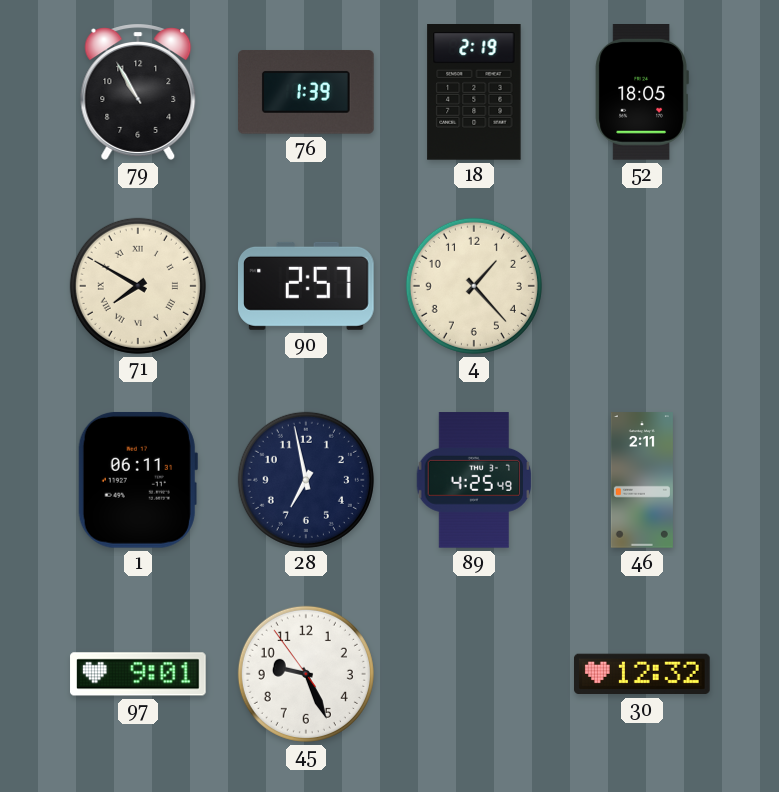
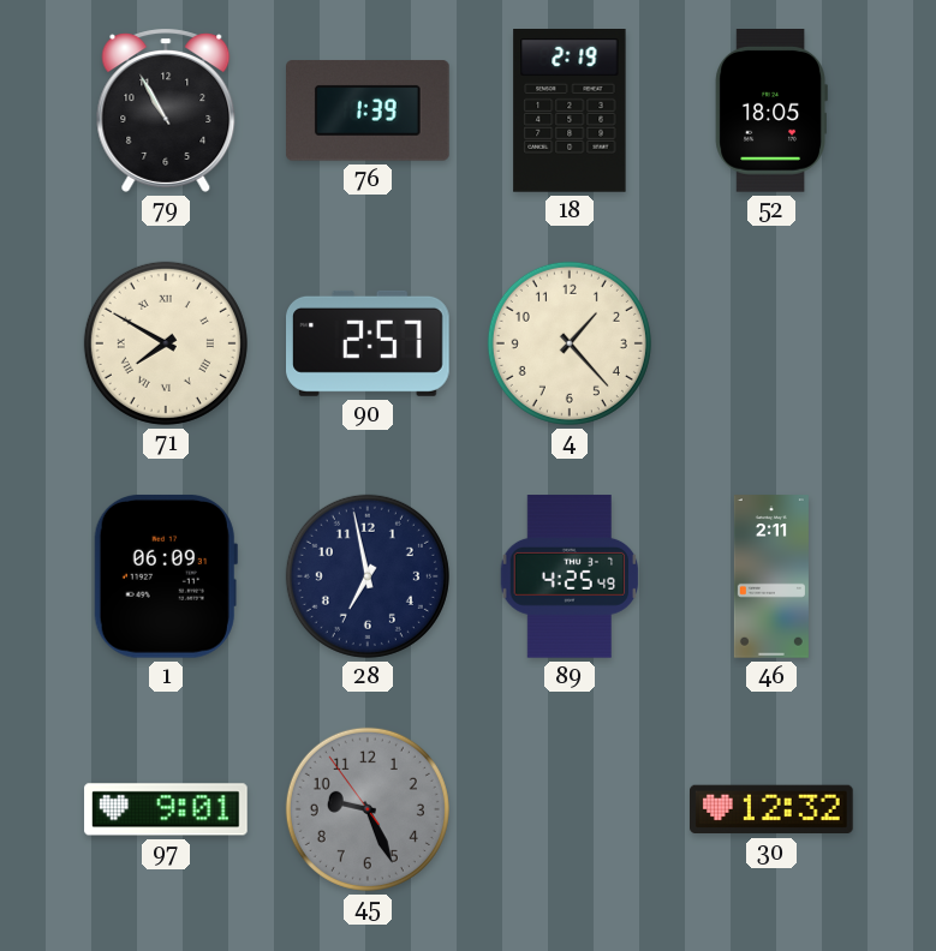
1: 06:11 -> 06:09
45 dial: white -> grey
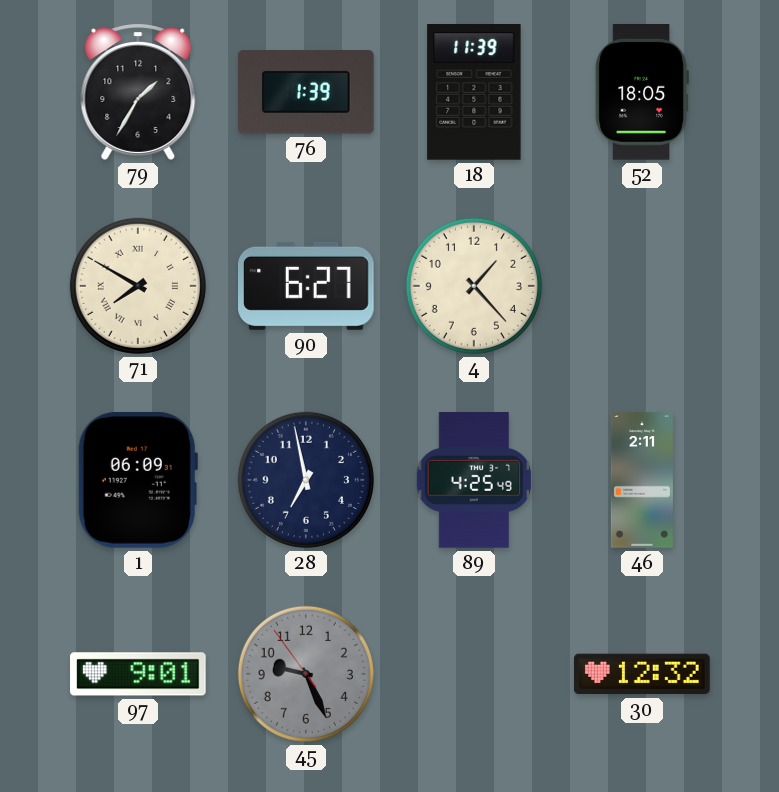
79: 10:55 -> 1:35
18: 2:19 -> 11:39
90: 2:57 -> 6:27
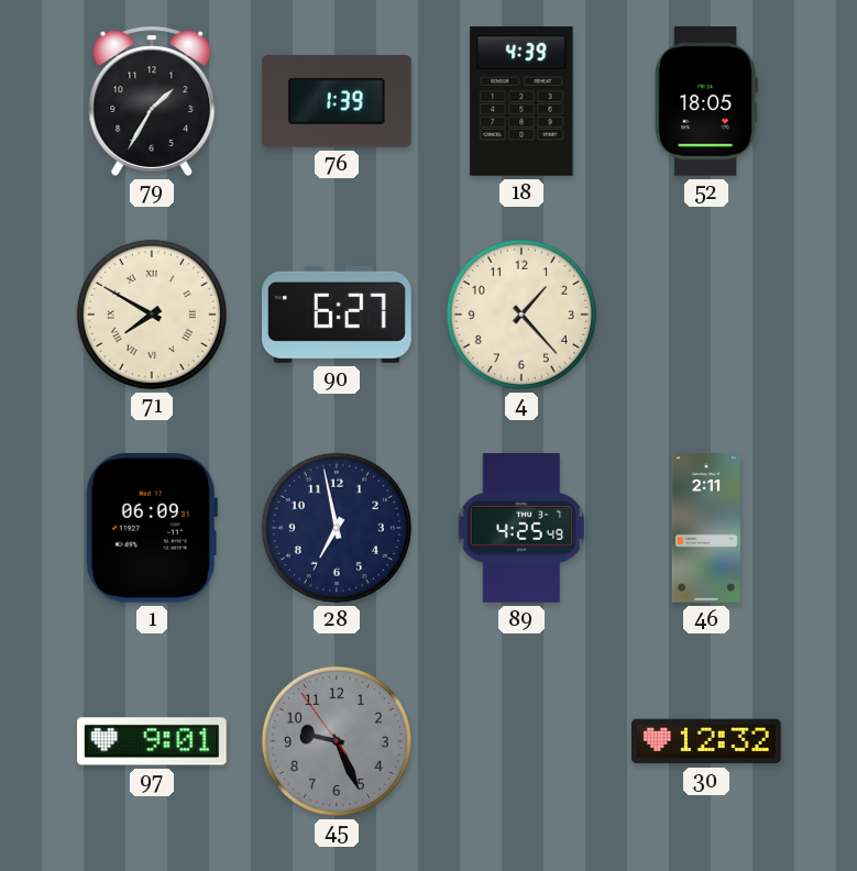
18: 11:39 -> 4:39
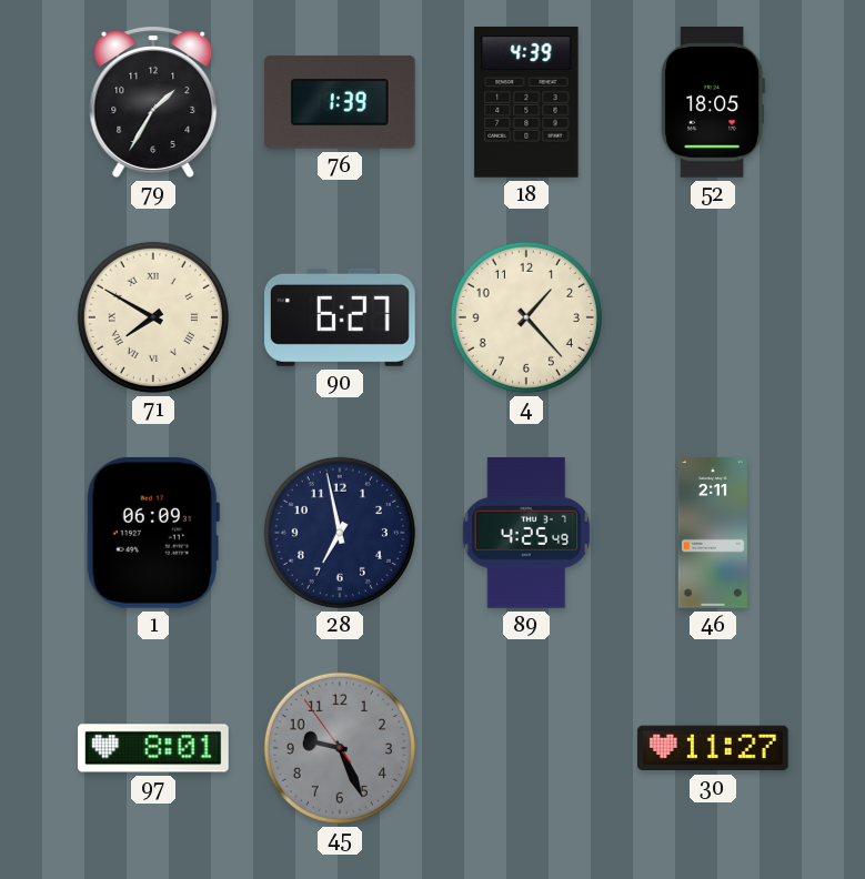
97: 9:01 -> 8:01
30: 12:32 -> 11:27
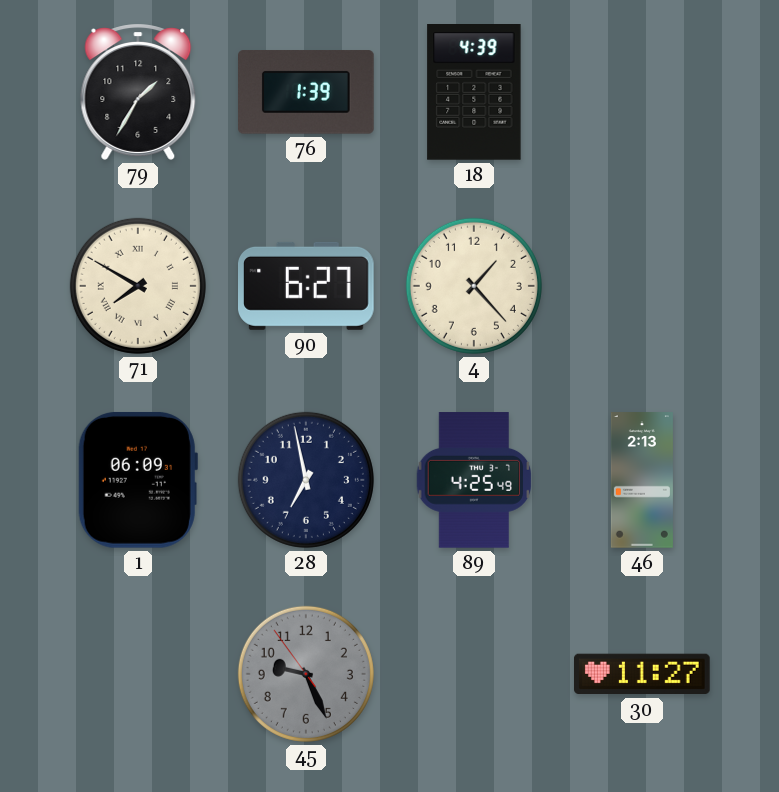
52: 18:05 -> none
46: 2:11 -> 2:13
97: 8:01 -> none
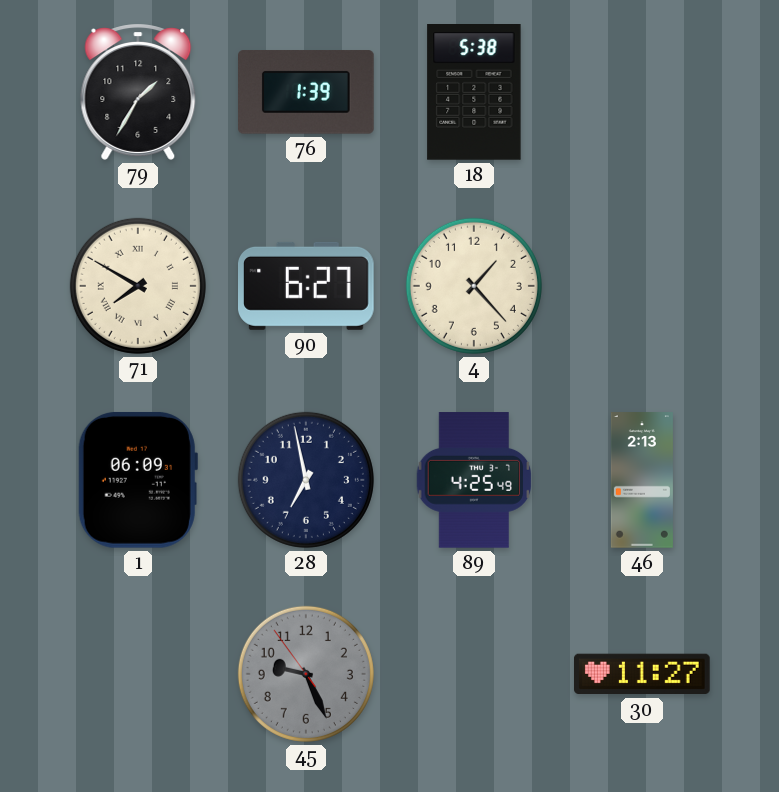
18: 4:39 -> 5:38
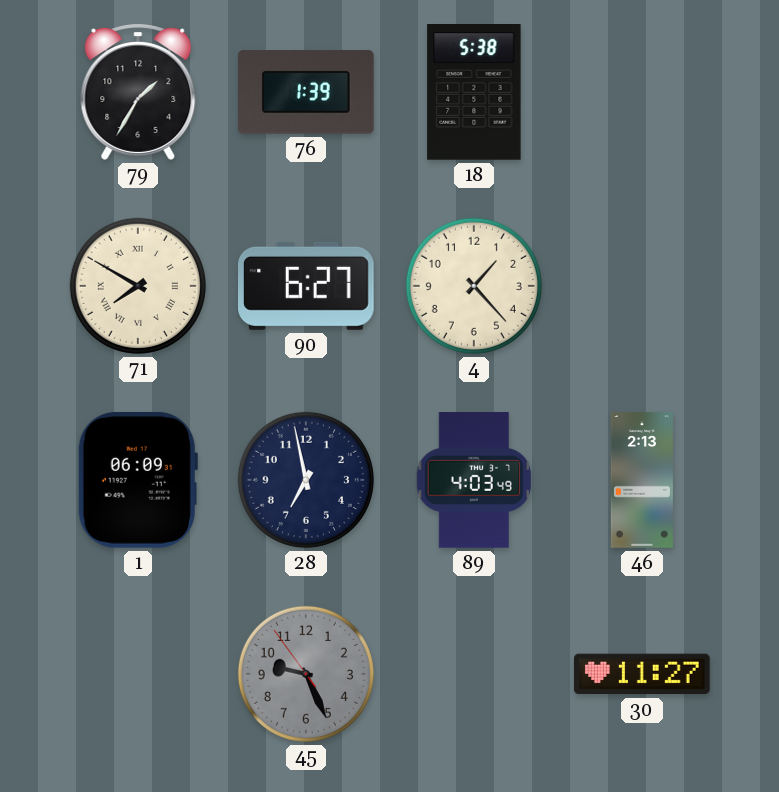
89: 4:25 -> 4:03
